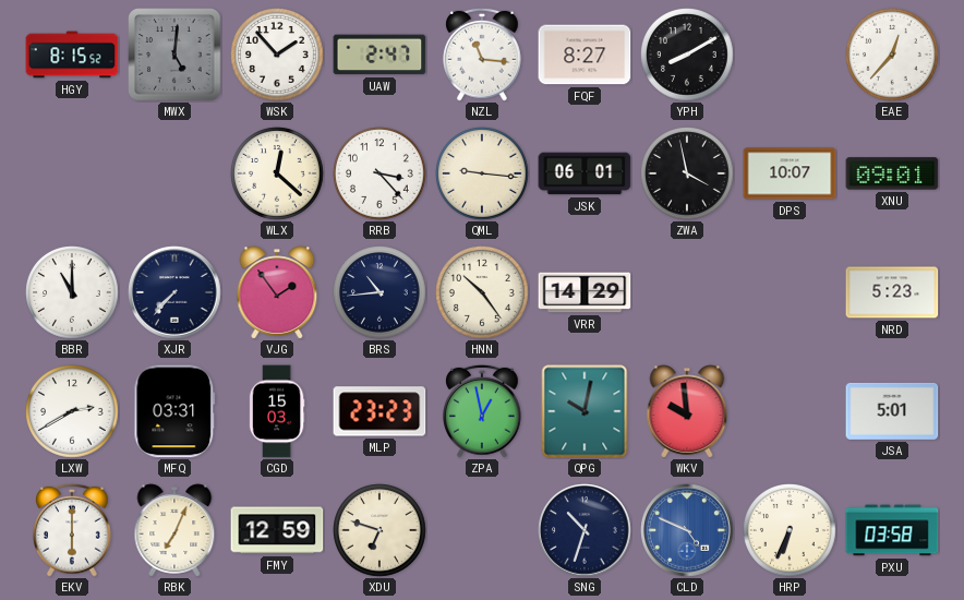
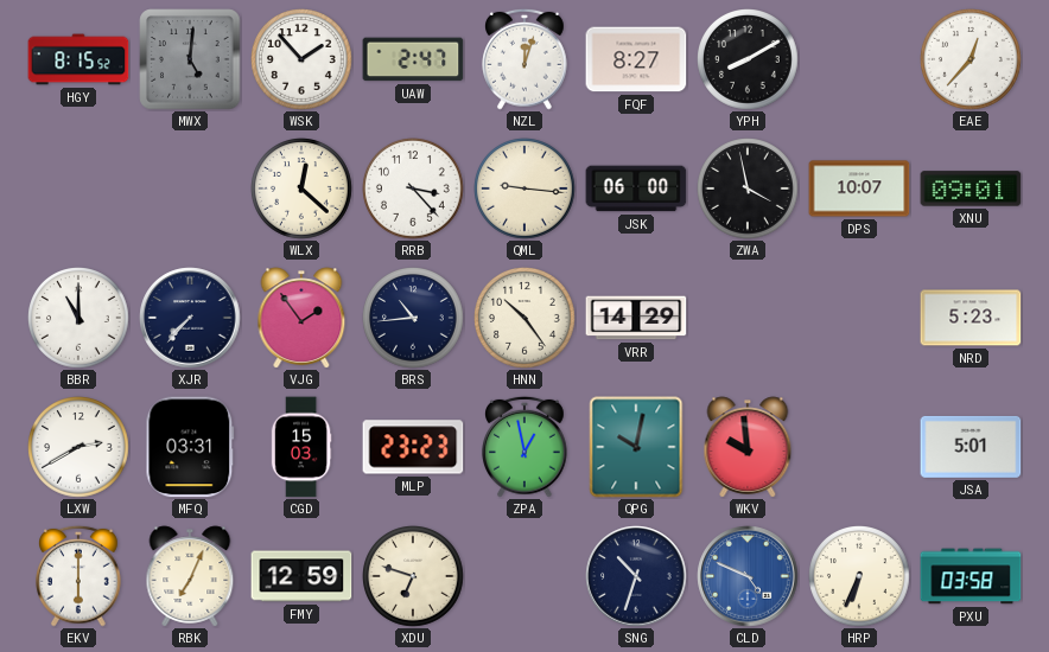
NZL: 11:16 -> 12:03
JSK: 06:01 -> 06:00
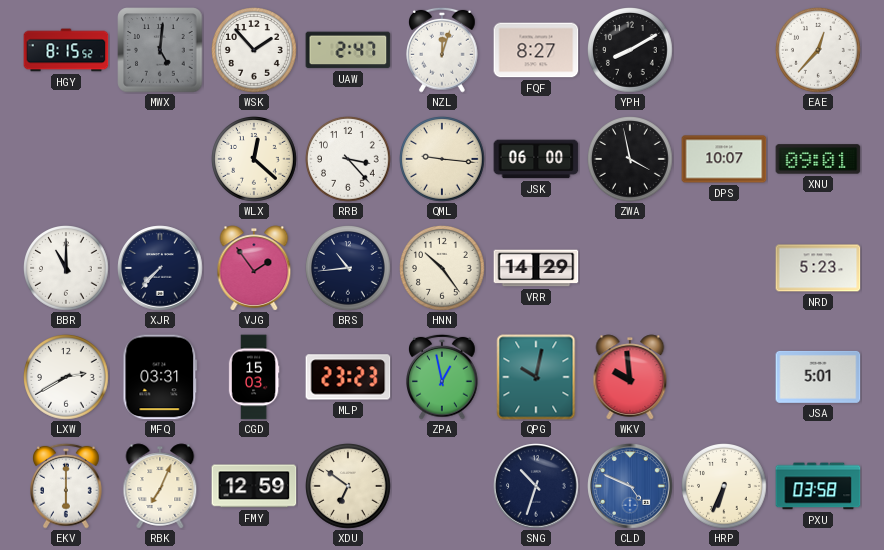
XDU: 6:48 -> 6:51
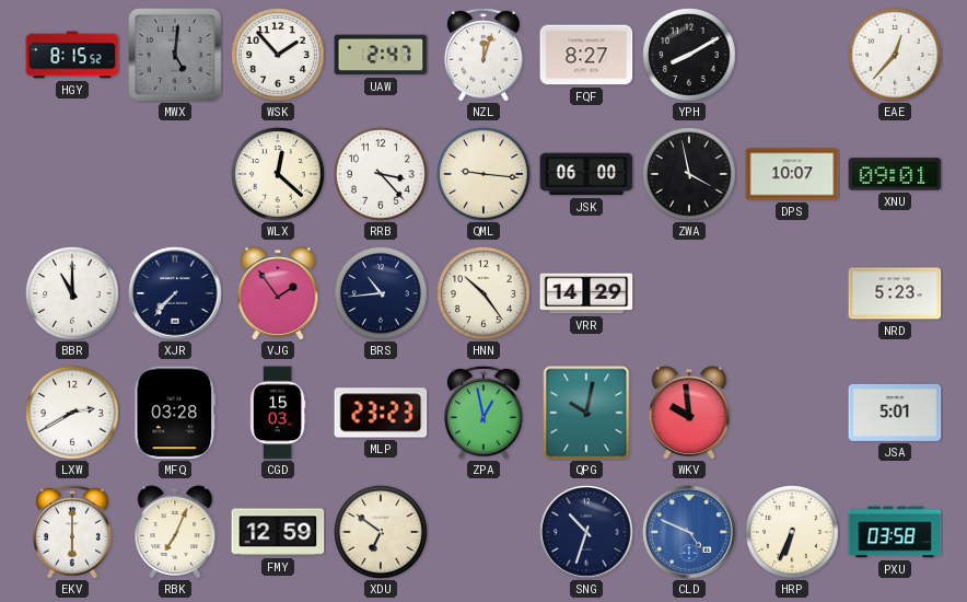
MFQ: 03:31 -> 03:28
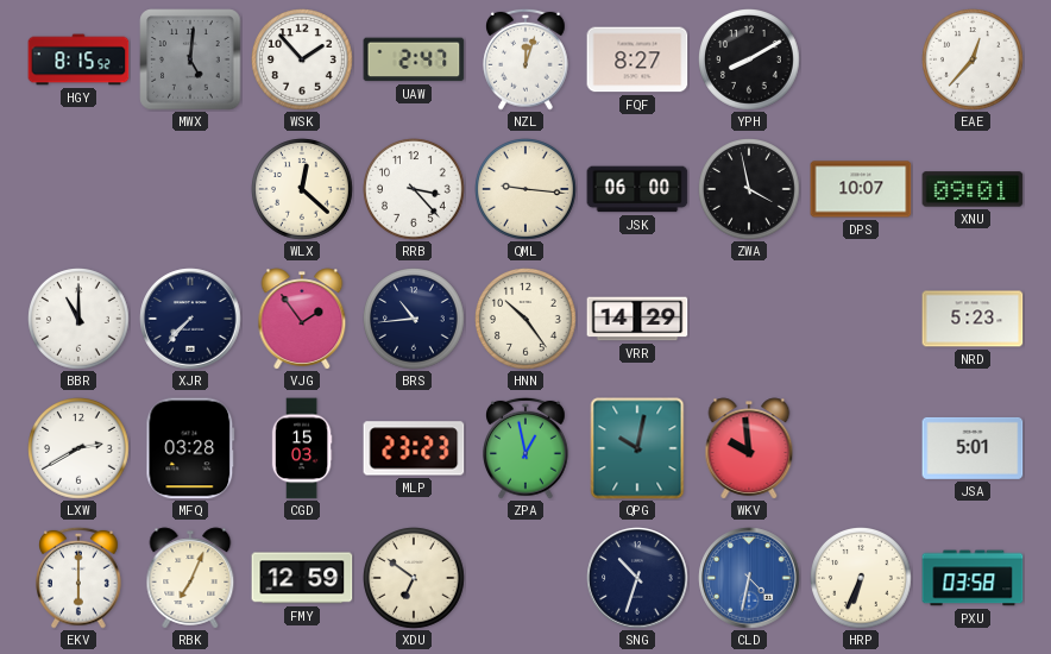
CLD: 4:49 -> 4:32
